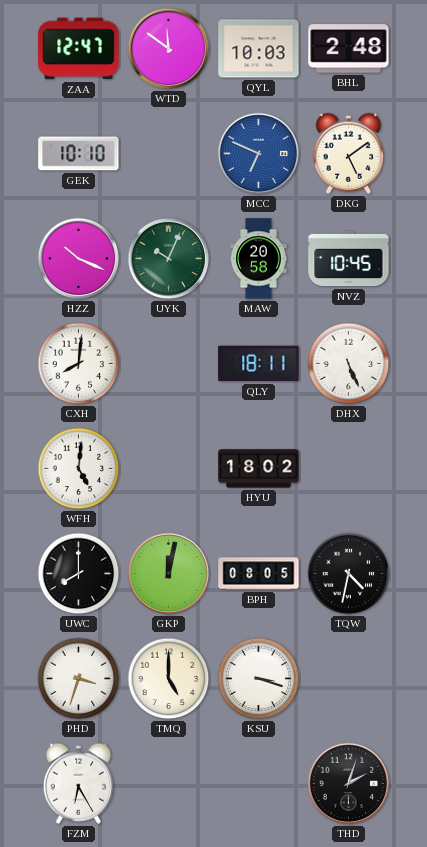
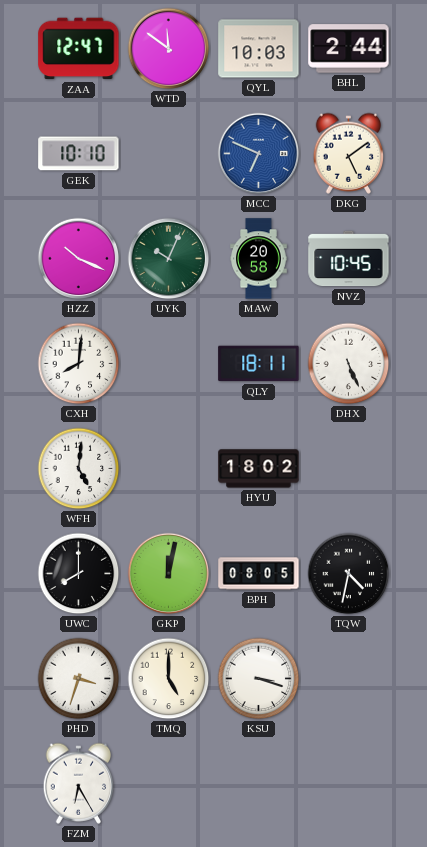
BHL: 2:48 -> 2:44
THD: 2:03 -> none
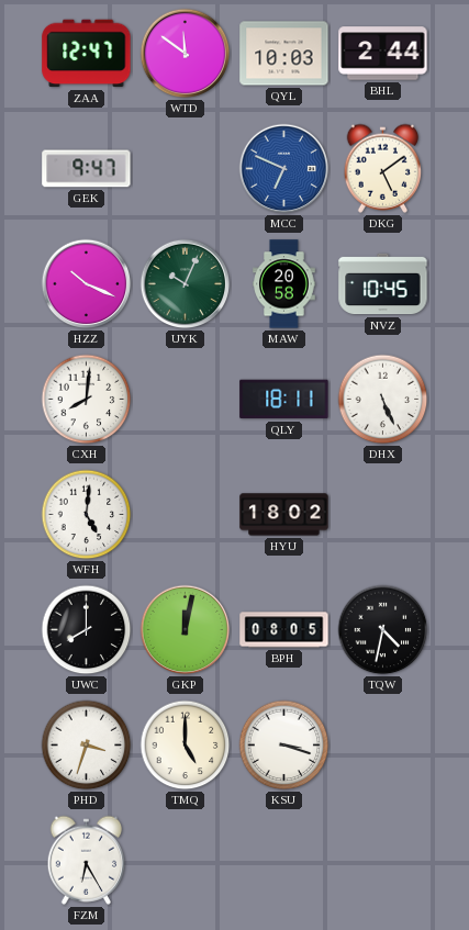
GEK: 10:10 -> 9:47
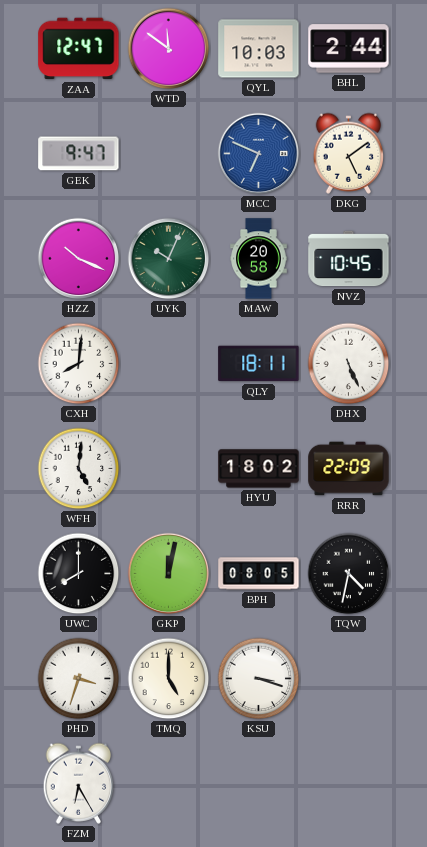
RRR: none -> 22:09
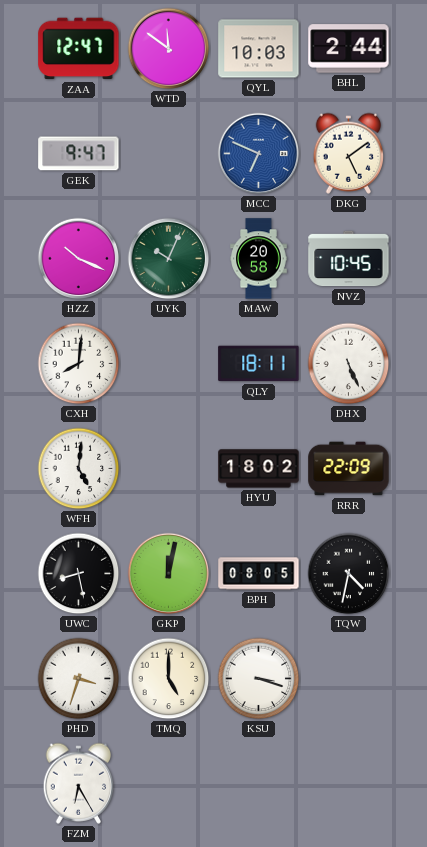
UWC: 8:00 -> 8:28
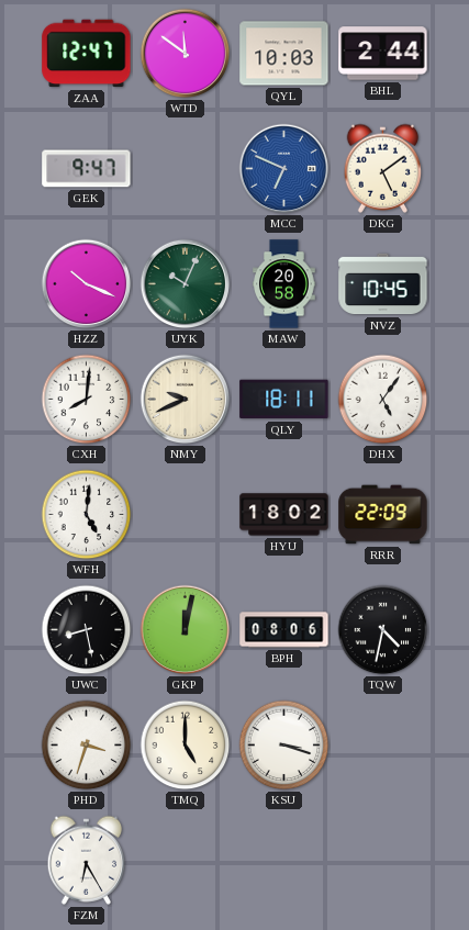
NMY: none -> 9:41
DHX: 5:26 -> 5:06
BPH: 08:05 -> 08:06
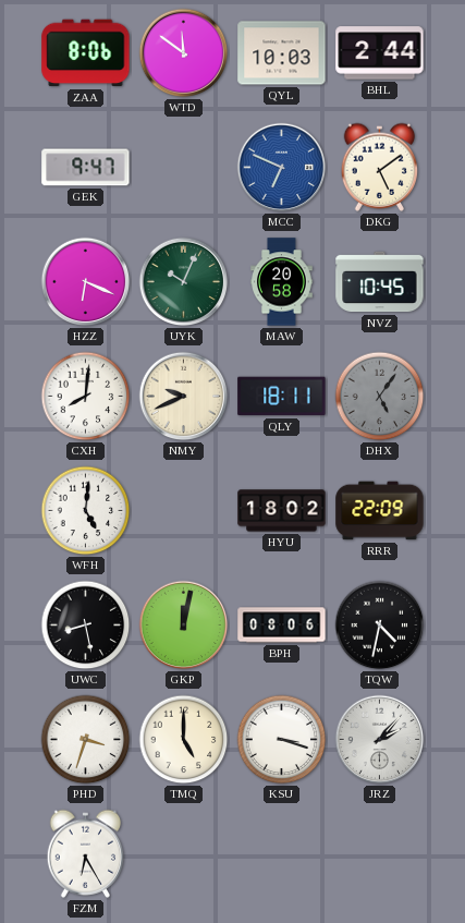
ZAA: 12:47 -> 8:06
HZZ: 10:19 -> 6:19
DHX dial: white -> grey
JRZ: none -> 2:07
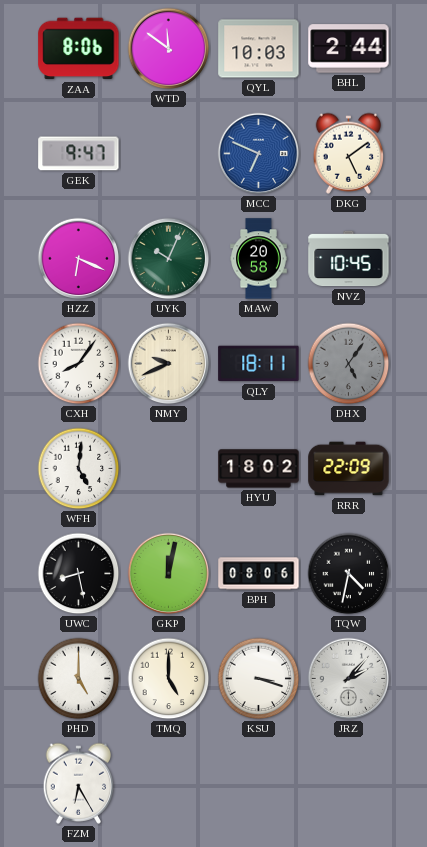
CXH: 8:01 -> 8:06
PHD: 3:33 -> 5:00
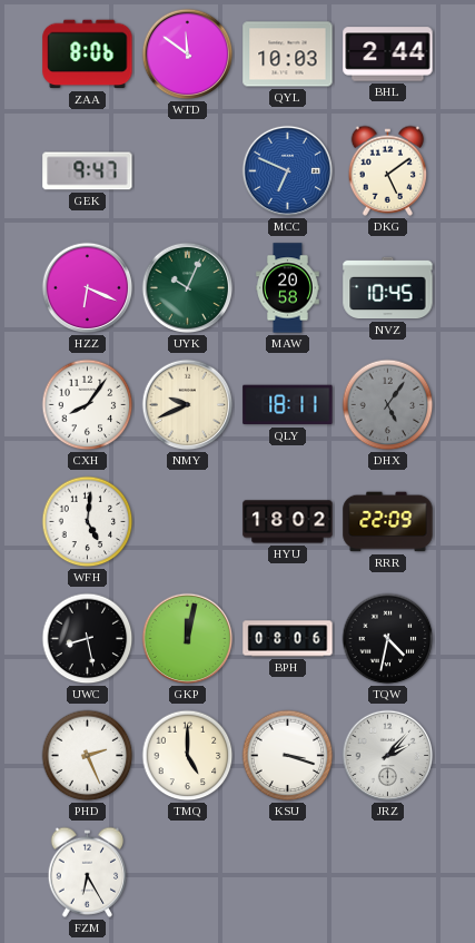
PHD: 5:00 -> 2:26
